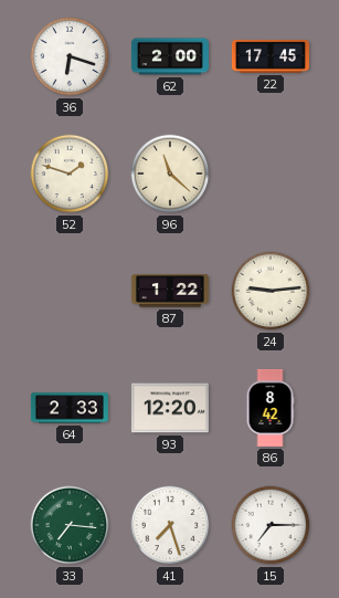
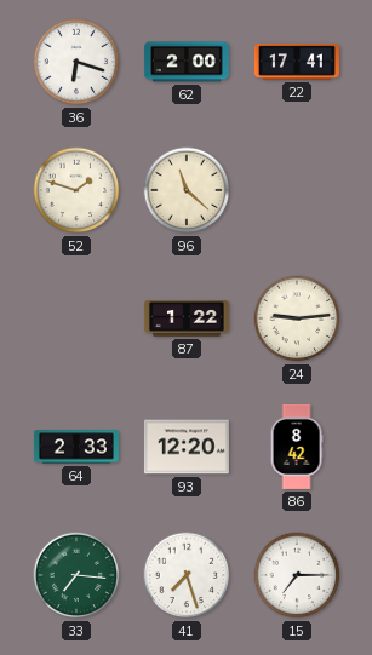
22: 17:45 -> 17:41
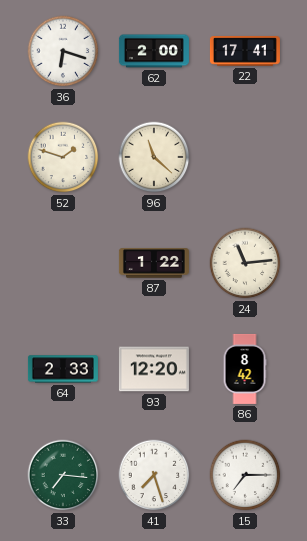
24: 9:14 -> 11:14
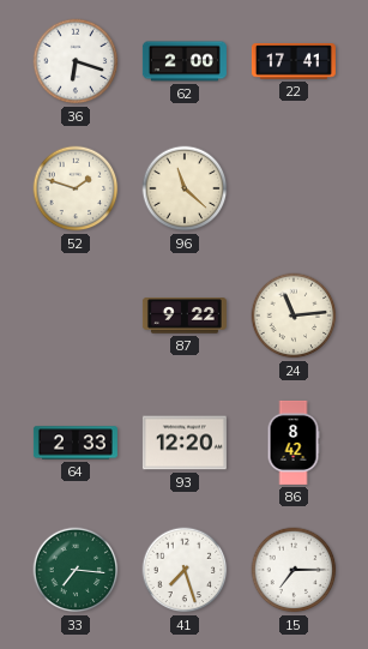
87: 1:22 -> 9:22
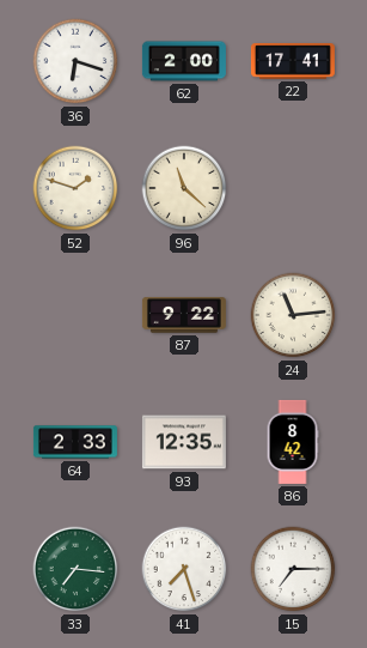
93: 12:20 -> 12:35
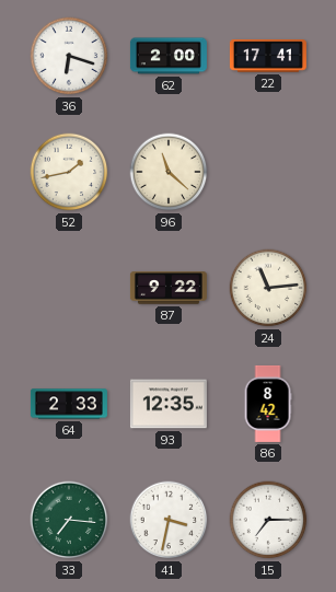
52: 1:48 -> 1:43
41: 7:27 -> 3:32
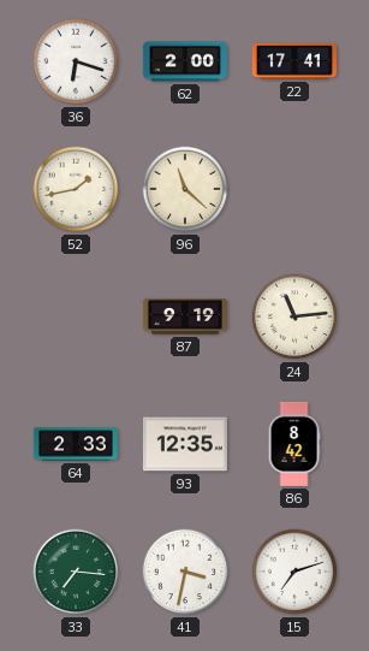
87: 9:22 -> 9:19
15: 7:15 -> 7:12
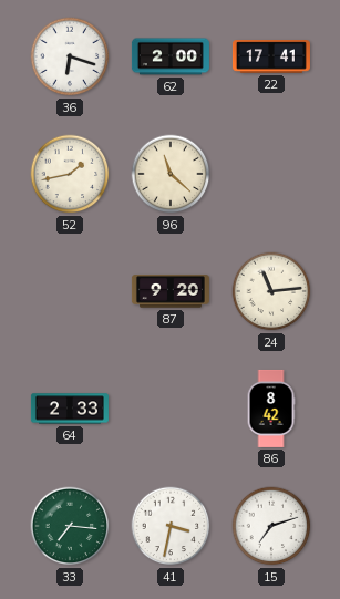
87: 9:19 -> 9:20
93: 12:35 -> none
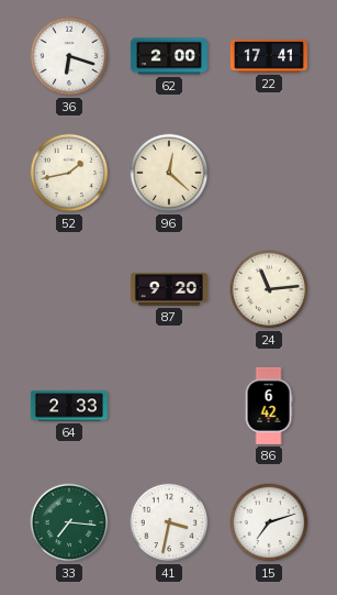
96: 11:22 -> 12:22
86: 8:42 -> 6:42
